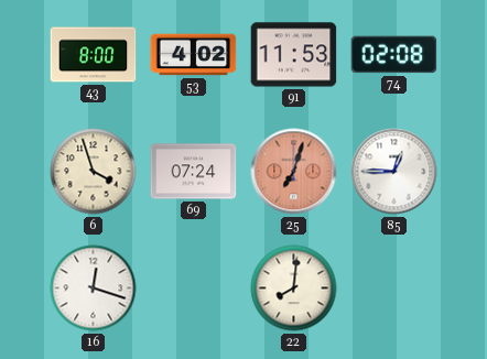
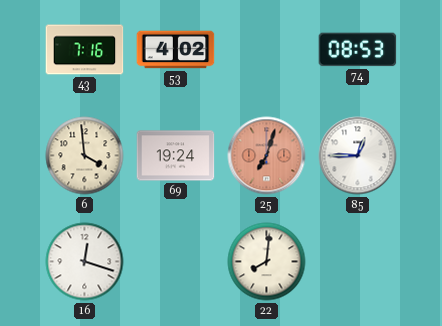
43: 8:00 -> 7:16
91: 11:53 -> none
74: 02:08 -> 08:53
6: 3:57 -> 3:59
69: 07:24 -> 19:24
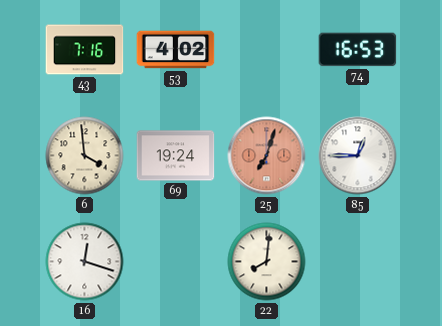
74: 08:53 -> 16:53
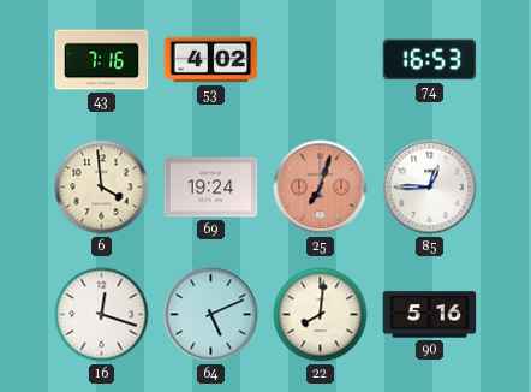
64: none -> 5:11
90: none -> 5:16
